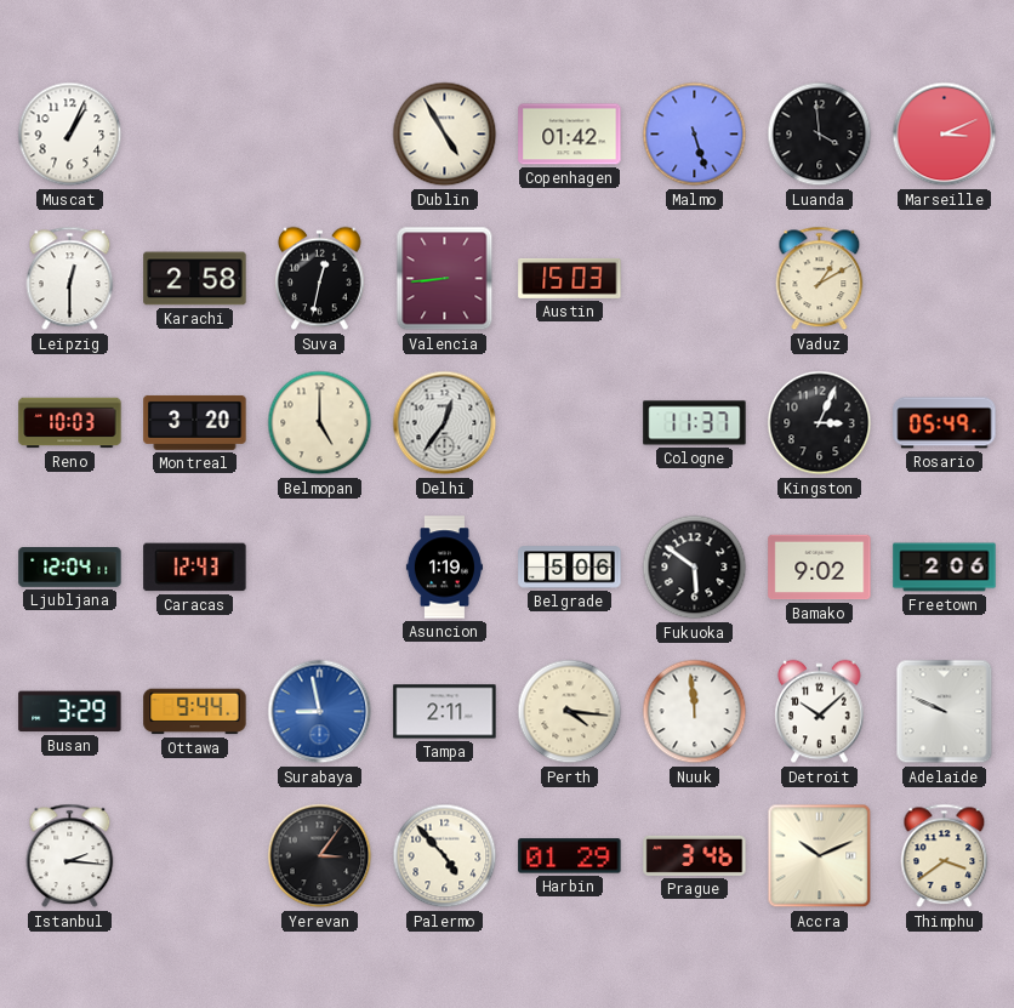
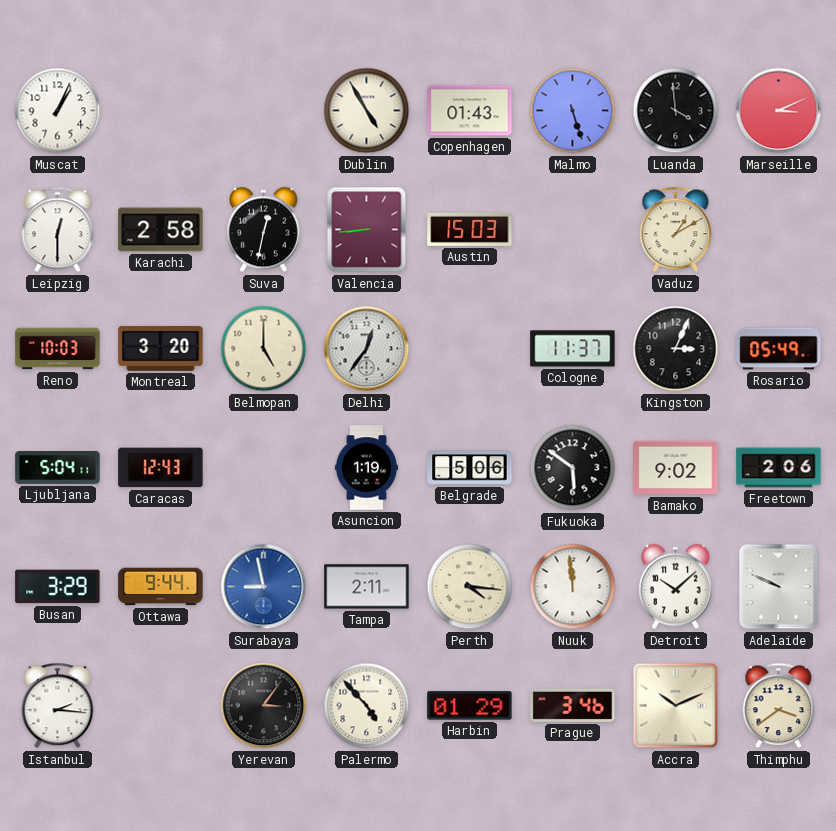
Copenhagen: 01:42 -> 01:43
Ljubljana: 12:04 -> 5:04
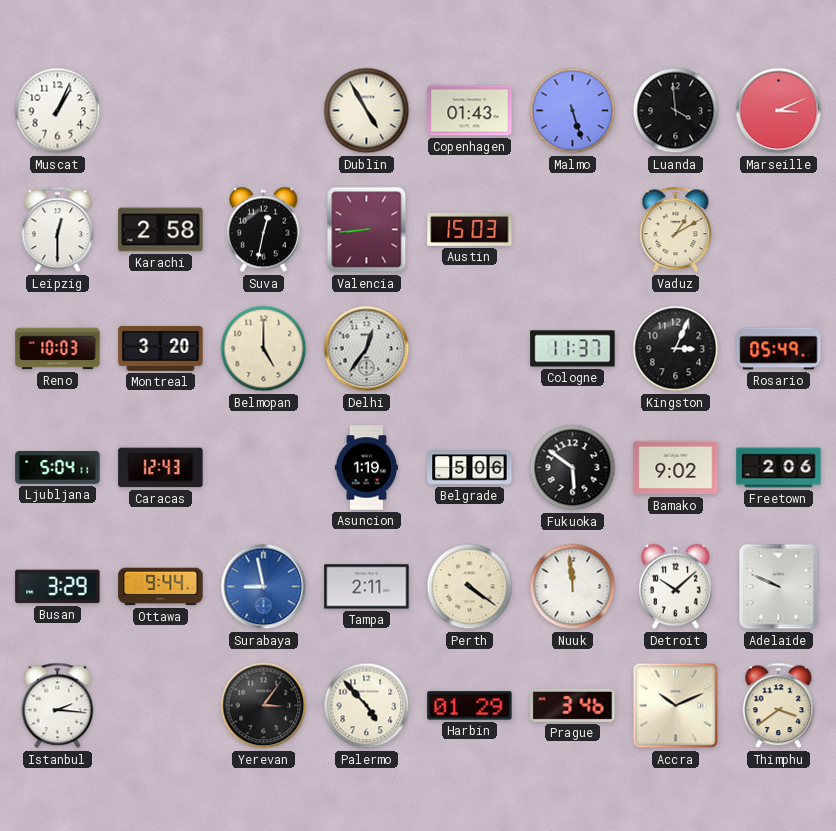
Perth: 4:16 -> 4:21
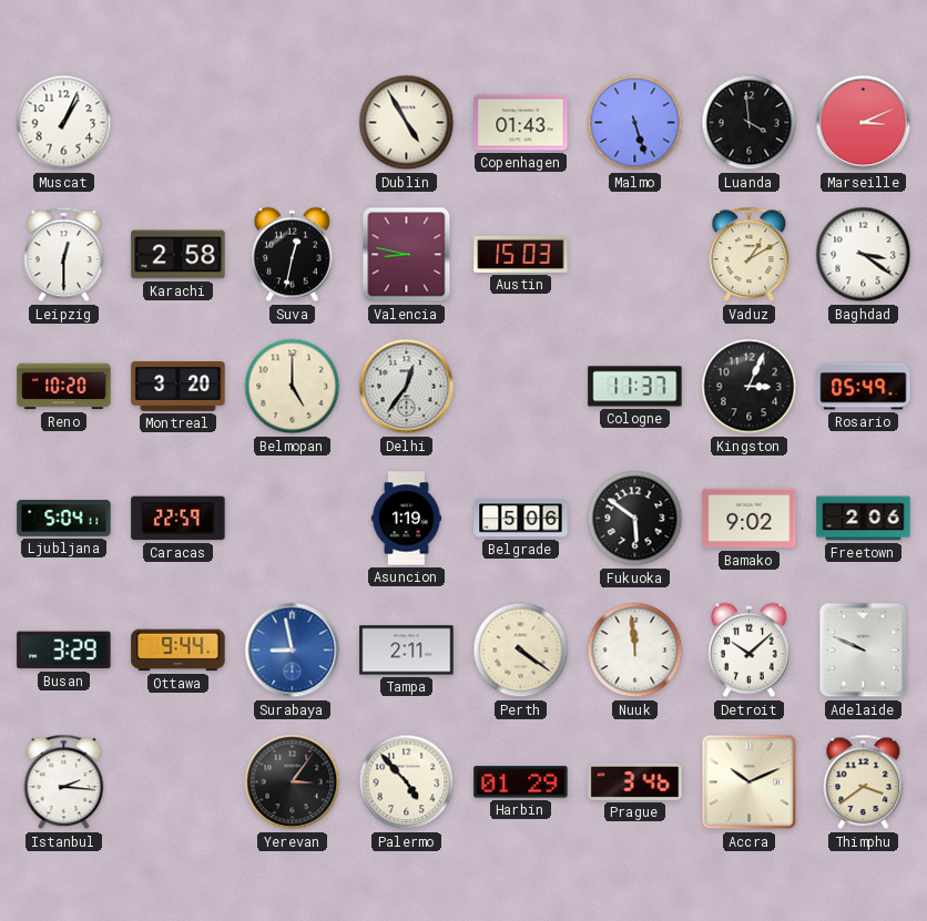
Valencia: 8:44 -> 8:47
Baghdad: none -> 3:21
Reno: 10:03 -> 10:20
Caracas: 12:43 -> 22:59
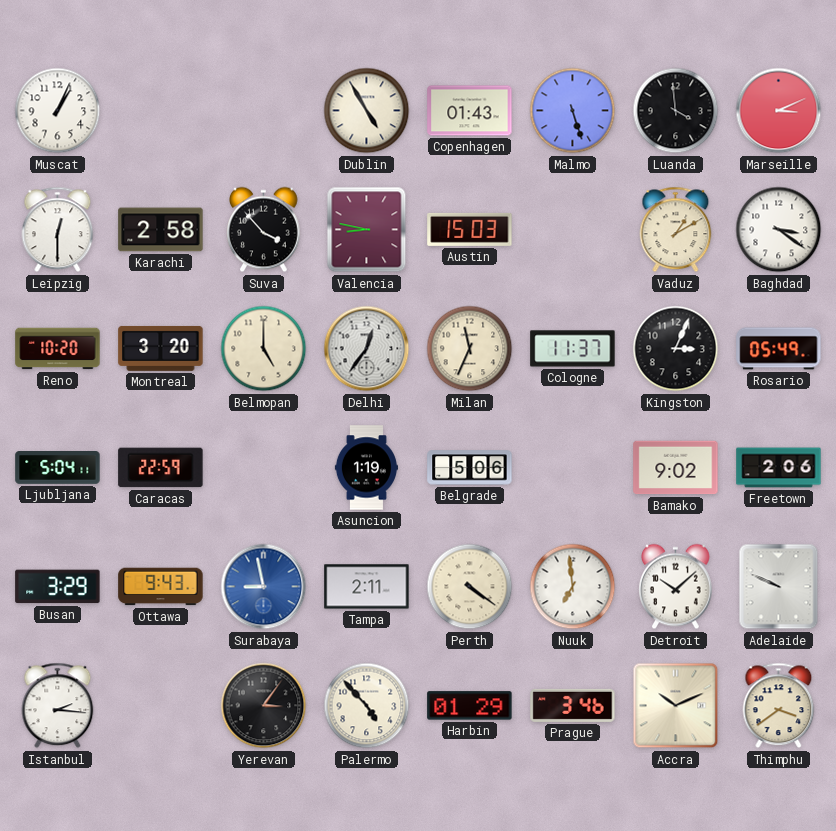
Suva: 12:32 -> 3:53
Milan: none -> 11:34
Fukuoka: 5:51 -> none
Ottawa: 9:44 -> 9:43
Nuuk: 11:59 -> 6:59
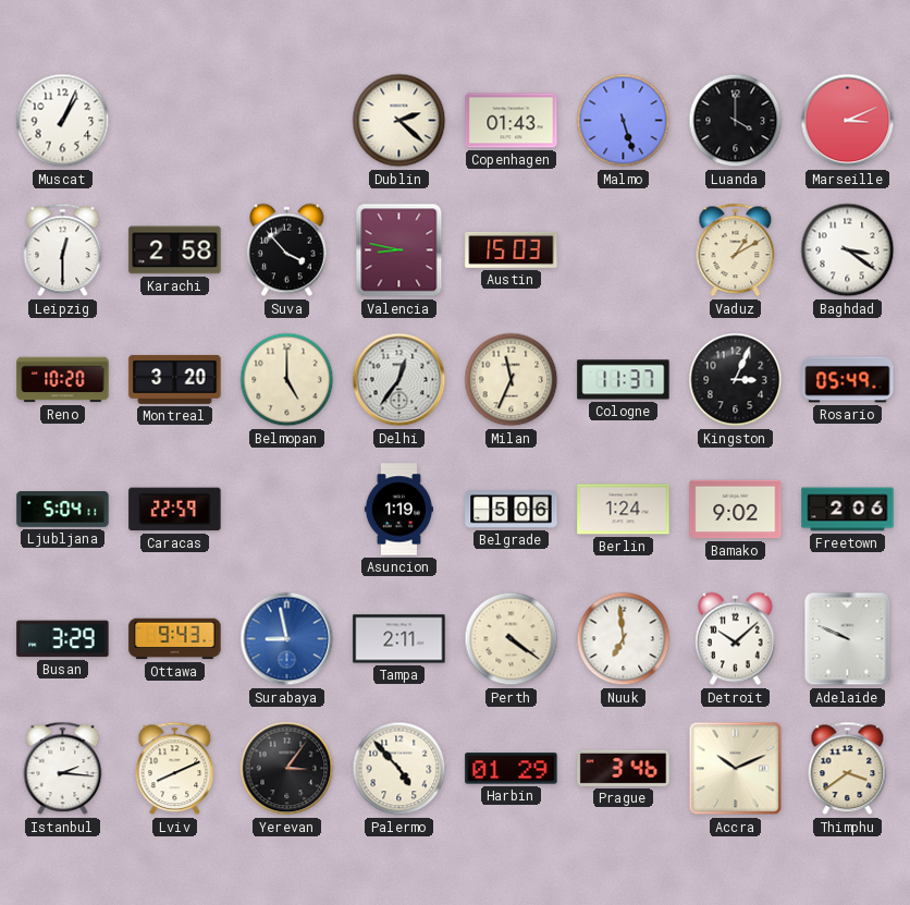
Dublin: 4:55 -> 2:22
Luanda: 3:59 -> 4:00
Berlin: none -> 1:24
Lviv: none -> 8:11
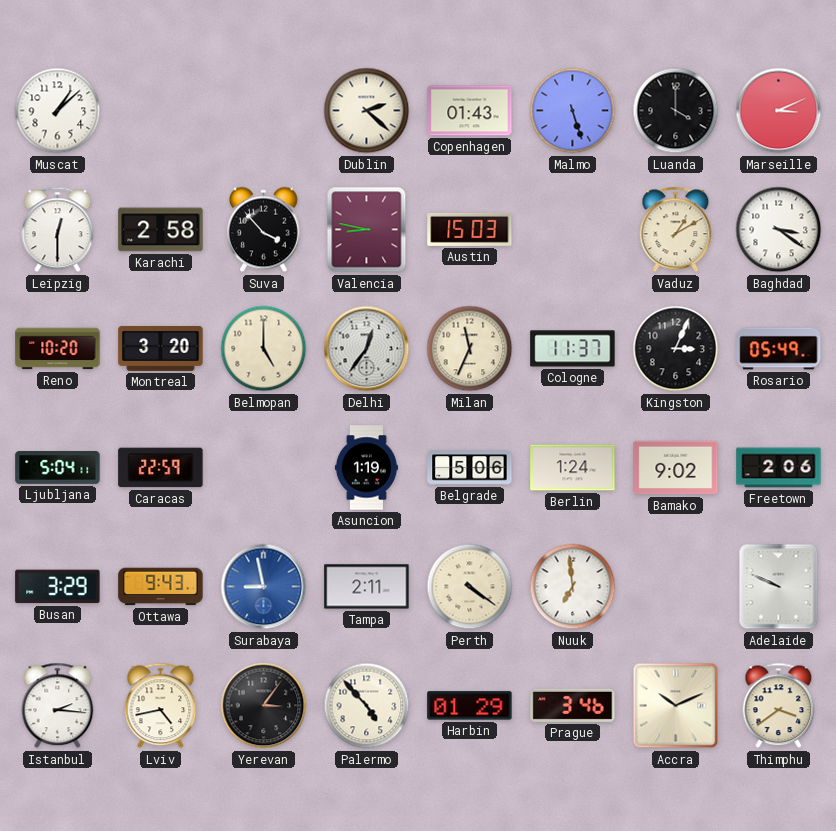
Muscat: 1:04 -> 1:08
Detroit: 10:08 -> none
Lviv: 8:11 -> 4:43
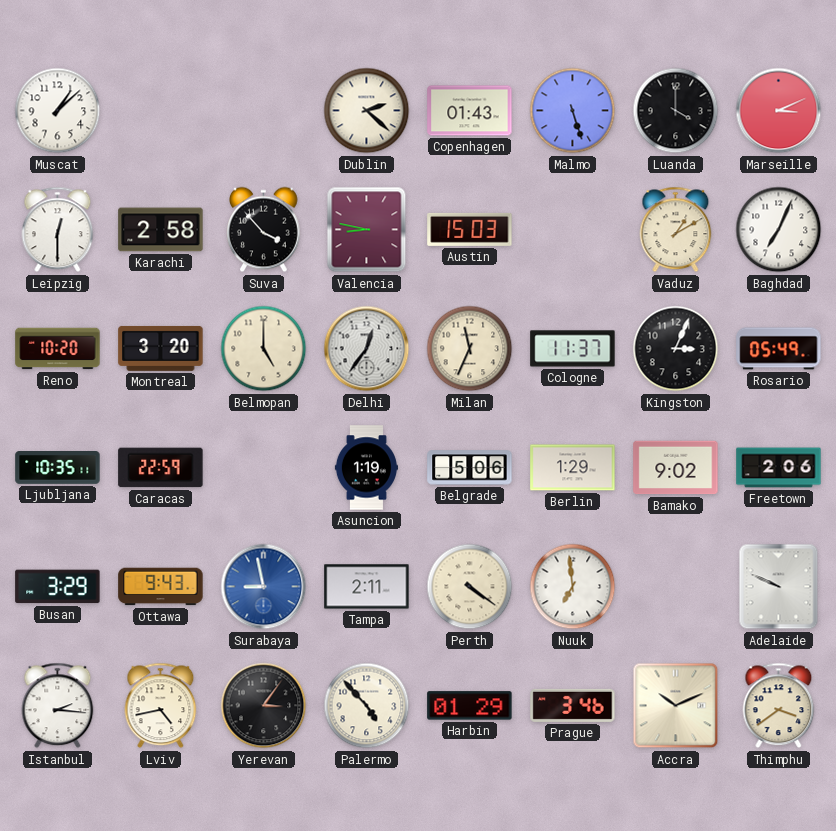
Baghdad: 3:21 -> 7:04
Ljubljana: 5:04 -> 10:35
Berlin: 1:24 -> 1:29
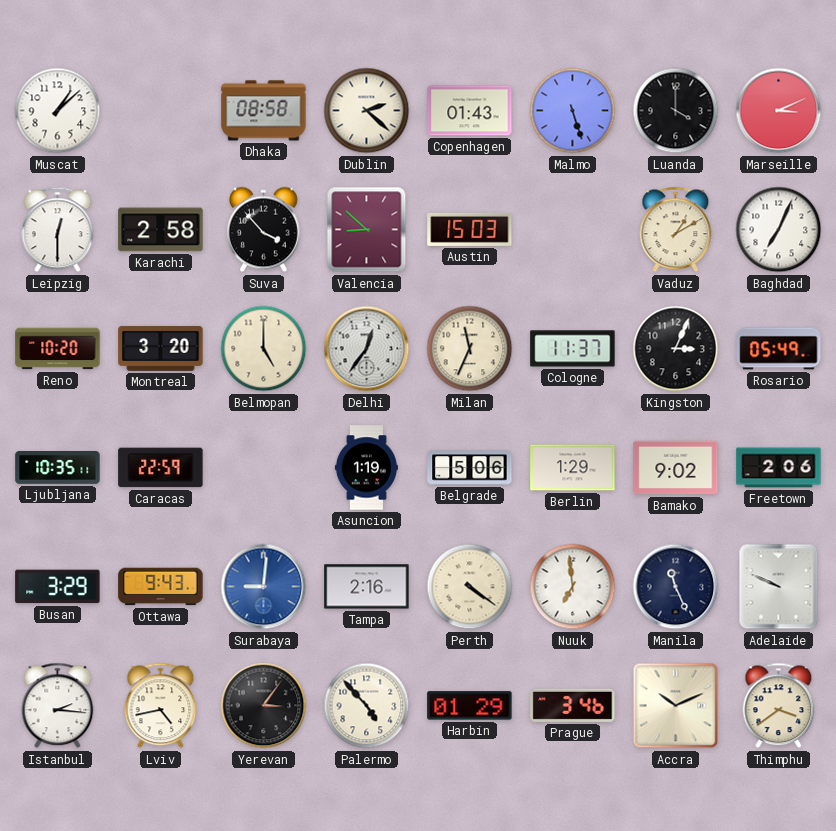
Dhaka: none -> 08:58
Valencia: 8:47 -> 8:52
Surabaya: 8:58 -> 9:01
Tampa: 2:11 -> 2:16
Manila: none -> 11:26
